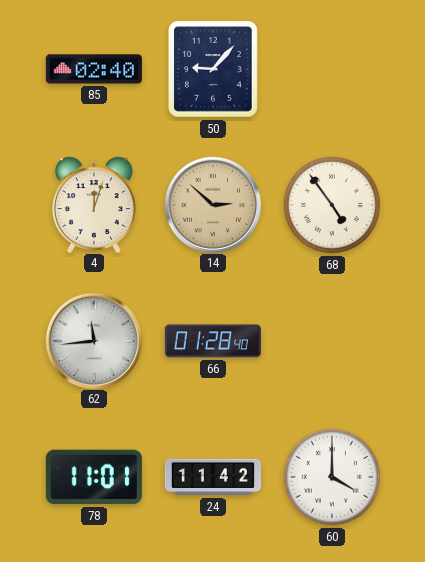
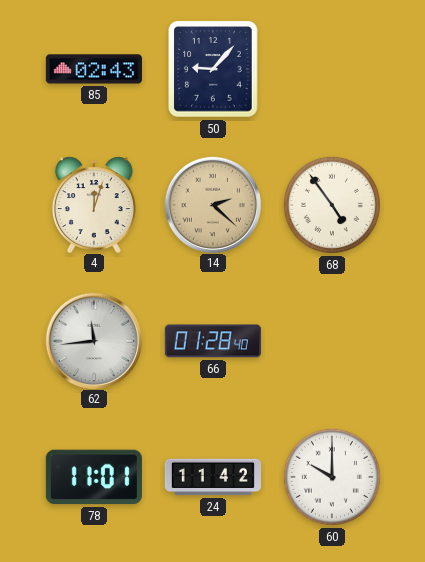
85: 02:40 -> 02:43
14: 2:52 -> 2:22
60: 4:00 -> 10:00
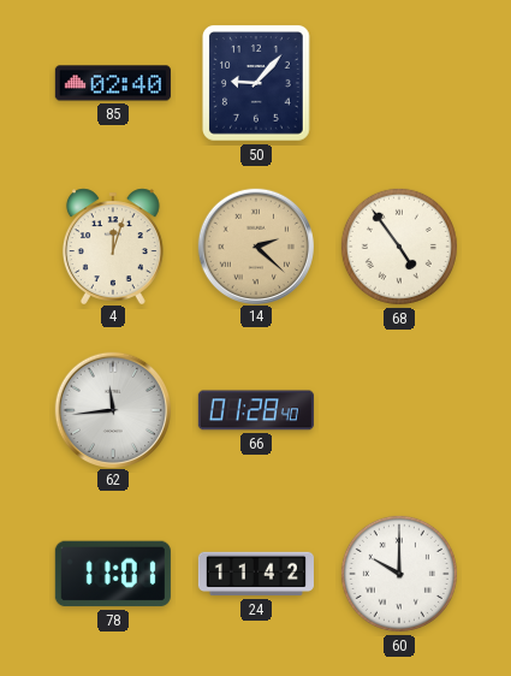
85: 02:43 -> 02:40
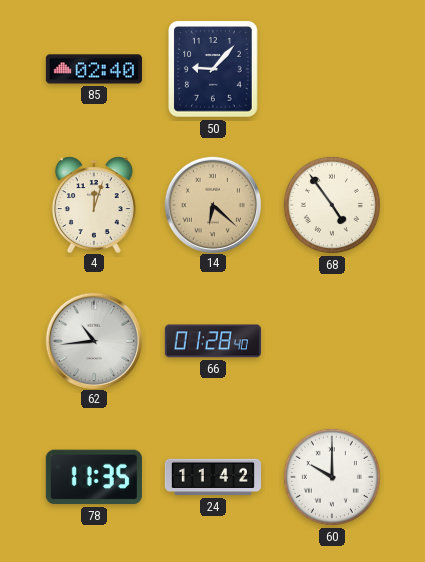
14: 2:22 -> 6:22
62: 11:44 -> 10:44
78: 11:01 -> 11:35
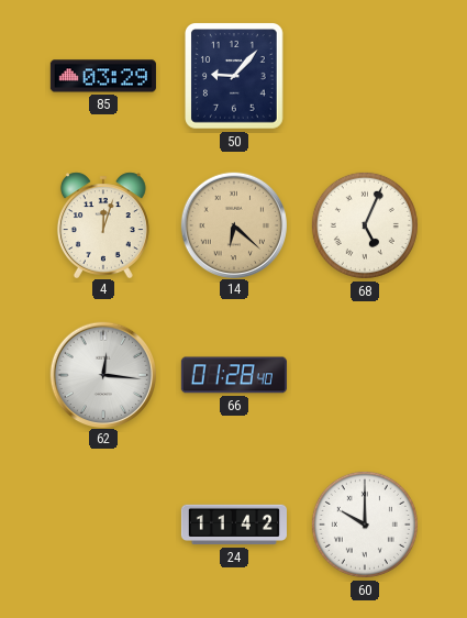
85: 02:40 -> 03:29
68: 4:54 -> 5:04
62: 10:44 -> 12:16
78: 11:35 -> none
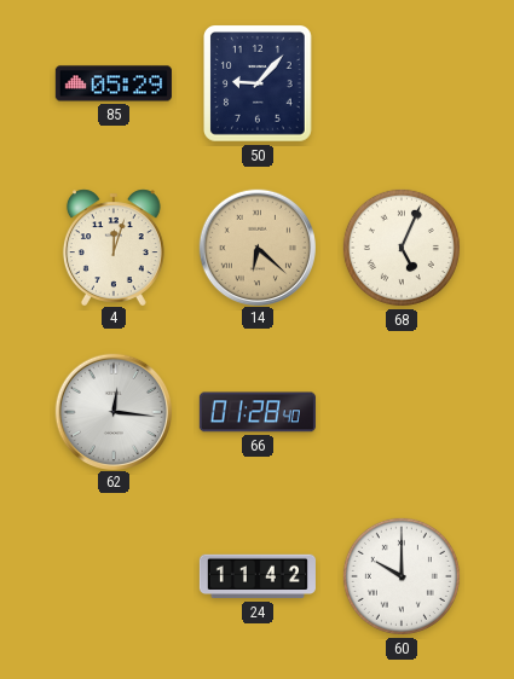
85: 03:29 -> 05:29
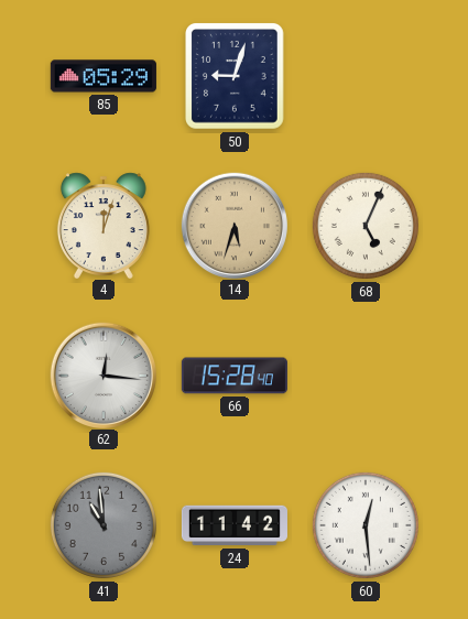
50: 9:07 -> 9:03
14: 6:22 -> 5:33
66: 01:28 -> 15:28
41: none -> 10:59
60: 10:00 -> 12:29
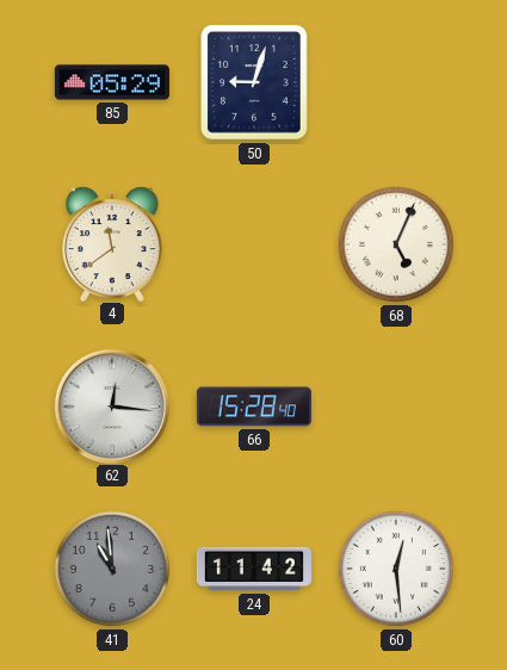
4: 12:03 -> 11:39
14: 5:33 -> none
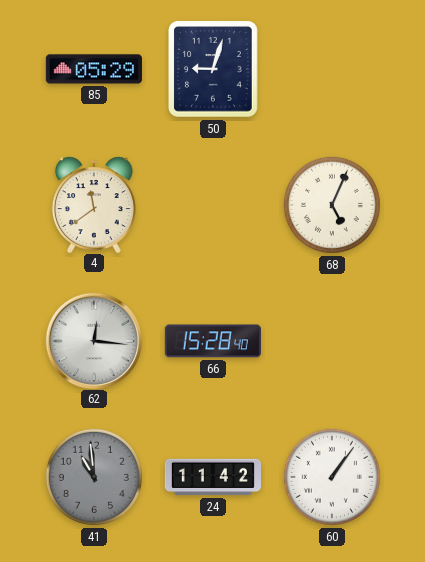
60: 12:29 -> 1:06
